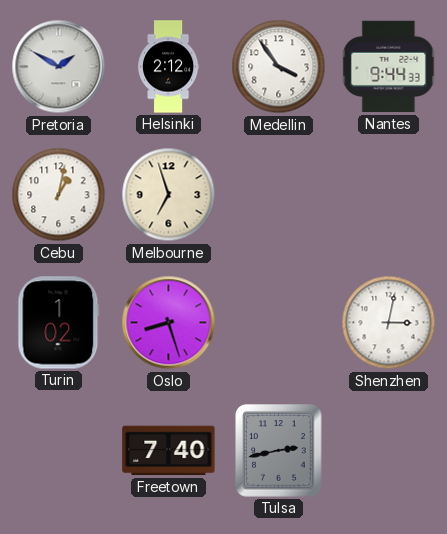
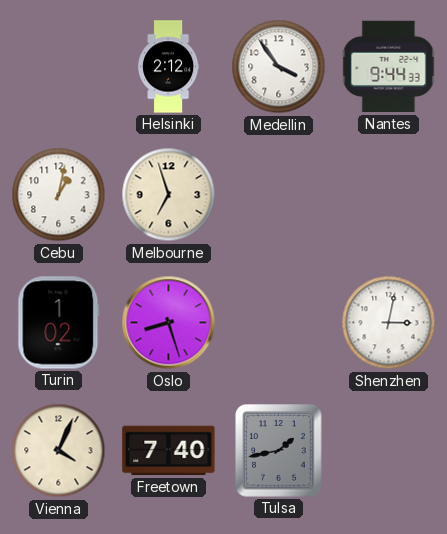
Pretoria: 1:50 -> none
Vienna: none -> 4:04
Tulsa: 2:43 -> 1:43
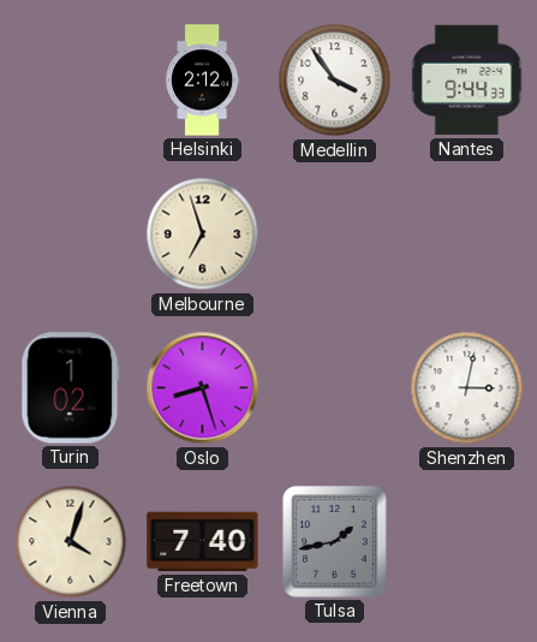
Cebu: 1:02 -> none
Vienna: 4:04 -> 4:03
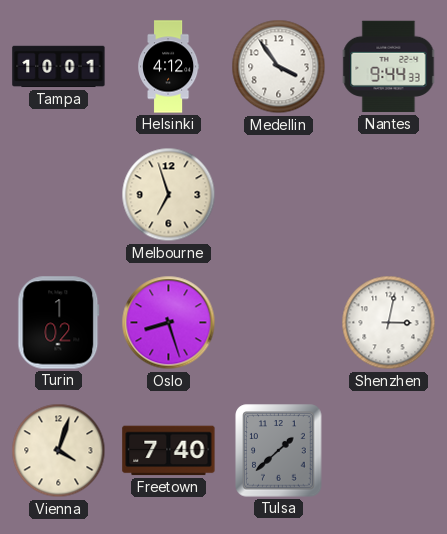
Tampa: none -> 10:01
Helsinki: 2:12 -> 4:12
Tulsa: 1:43 -> 1:38
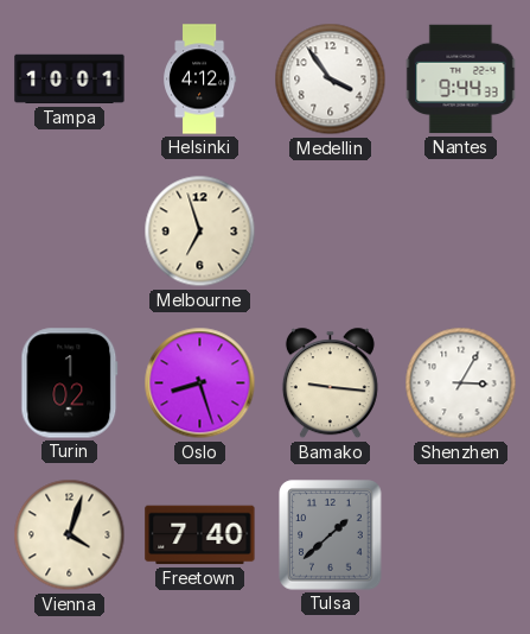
Bamako: none -> 9:16
Shenzhen: 3:02 -> 3:05
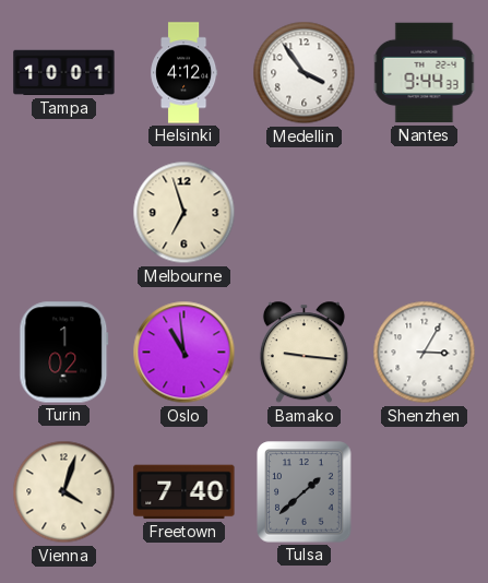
Oslo: 8:27 -> 10:59
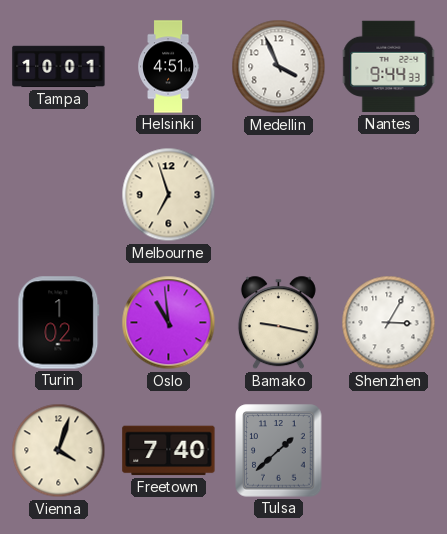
Helsinki: 4:12 -> 4:51
Medellin: 3:54 -> 3:56
Bamako: 9:16 -> 9:17
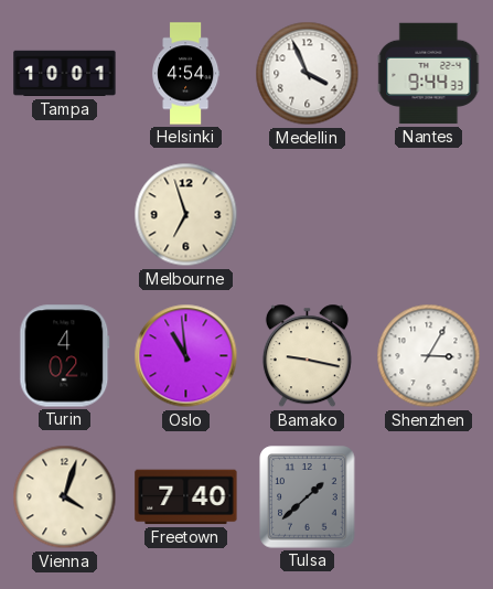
Helsinki: 4:51 -> 4:54
Turin: 1:02 -> 4:02
